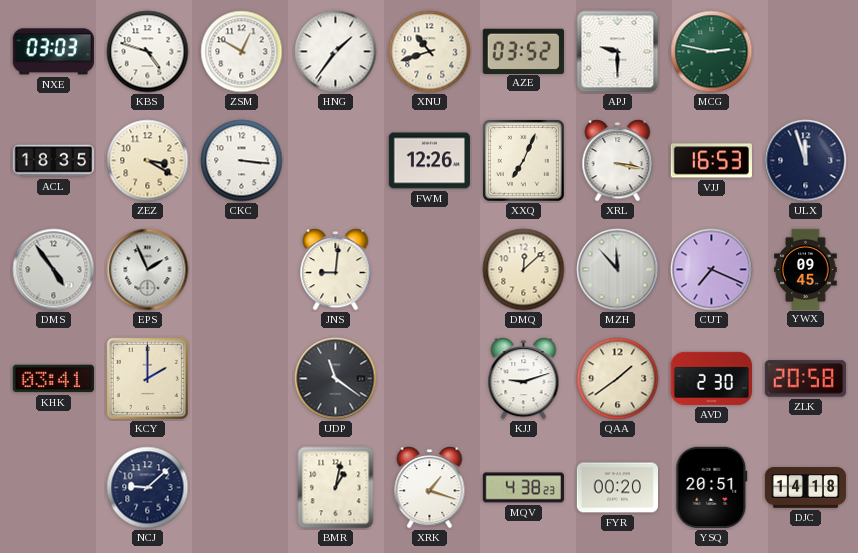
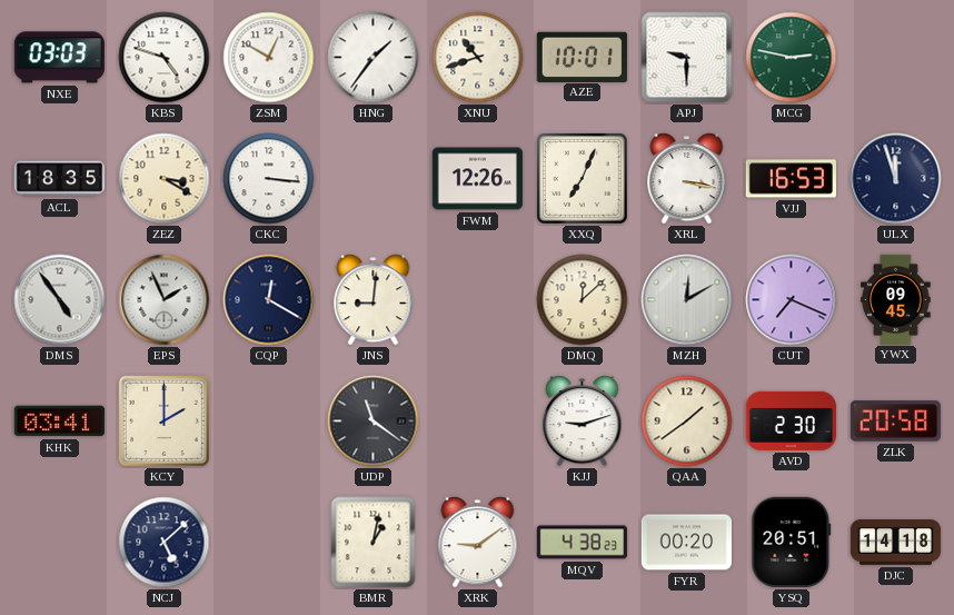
AZE: 03:52 -> 10:01
CQP: none -> 12:20
MZH: 11:53 -> 12:10
NCJ: 9:08 -> 5:08
XRK: 1:18 -> 9:09
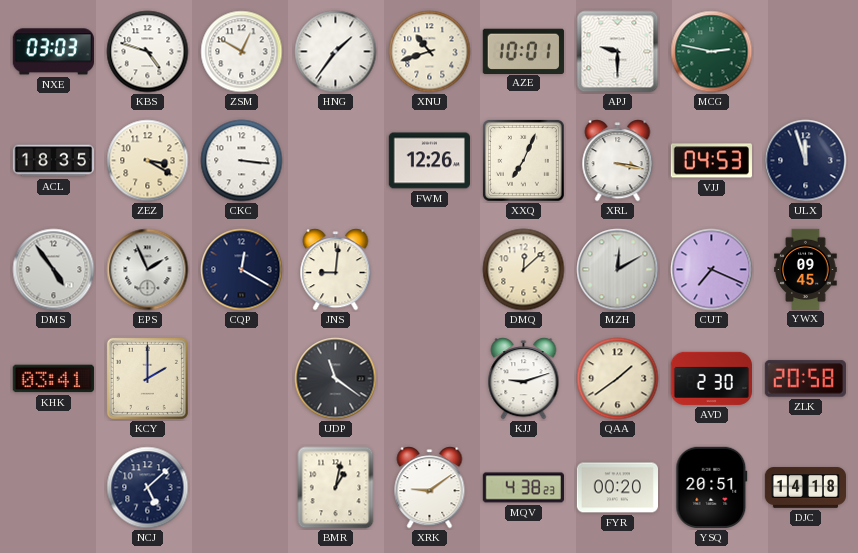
VJJ: 16:53 -> 04:53
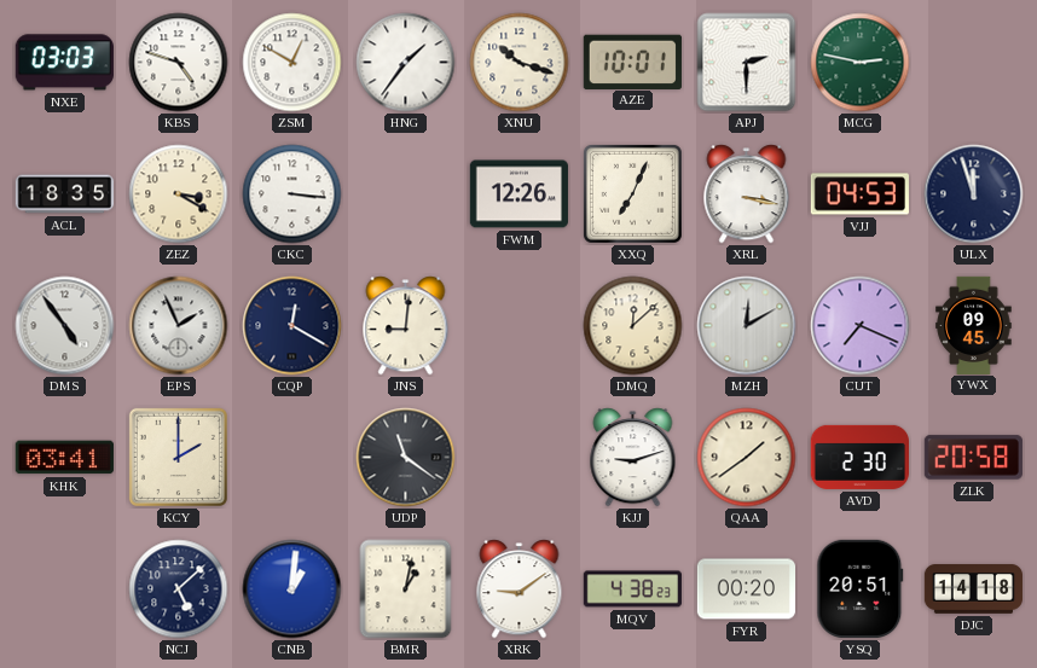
XNU: 10:42 -> 10:18
APJ: 9:30 -> 2:30
CNB: none -> 1:01
